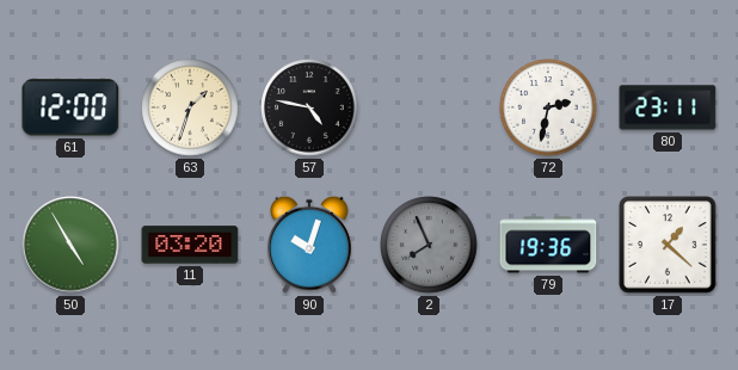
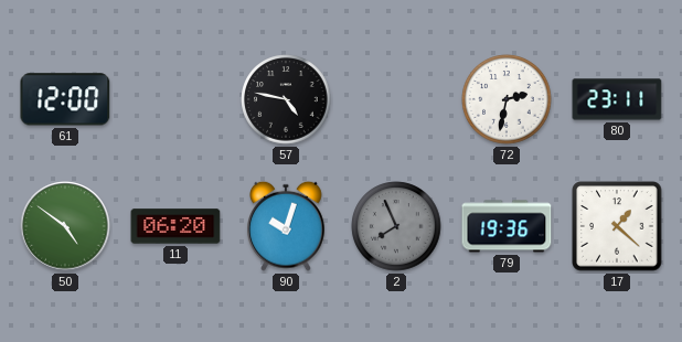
63: 1:33 -> none
50: 4:55 -> 4:51
11: 03:20 -> 06:20
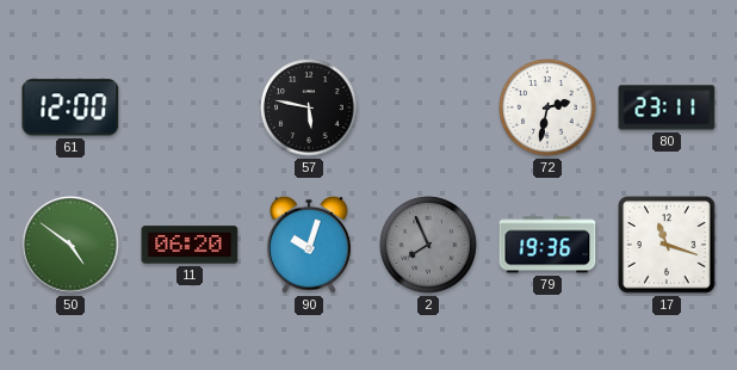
57: 4:47 -> 5:47
17: 1:22 -> 11:18
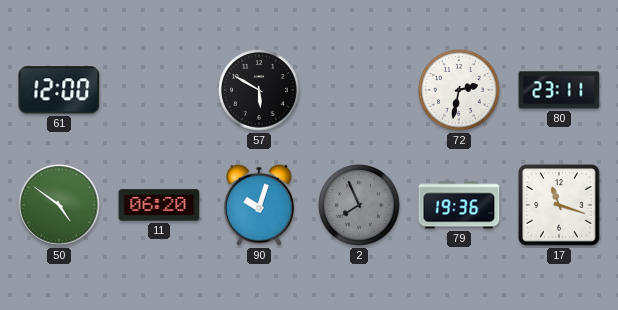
57: 5:47 -> 5:50
